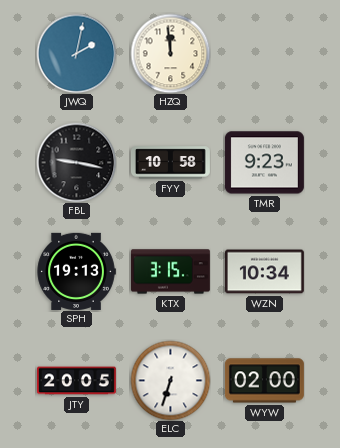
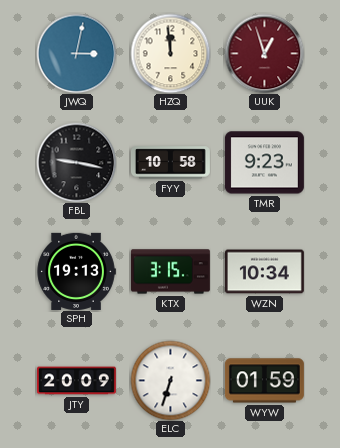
JWQ: 2:02 -> 3:02
UUK: none -> 12:57
JTY: 20:05 -> 20:09
WYW: 02:00 -> 01:59
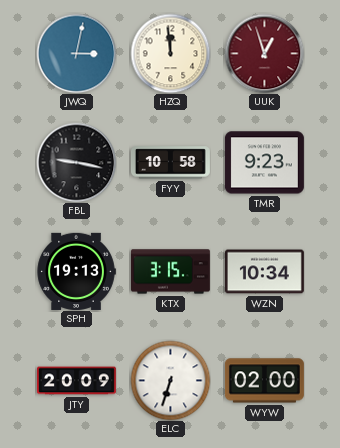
WYW: 01:59 -> 02:00
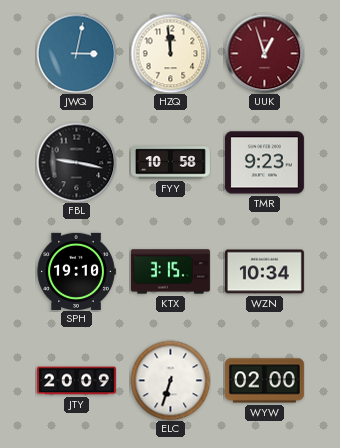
SPH: 19:13 -> 19:10
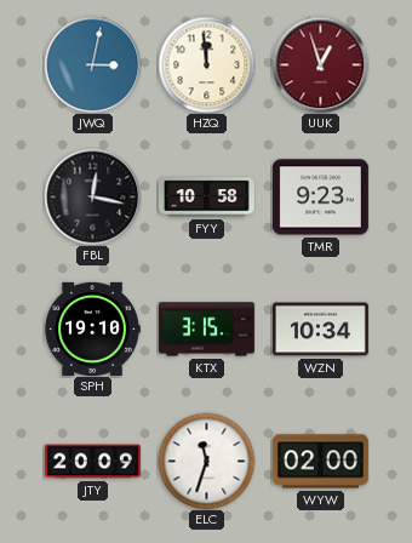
FBL: 9:17 -> 12:17
ELC: 6:33 -> 11:33
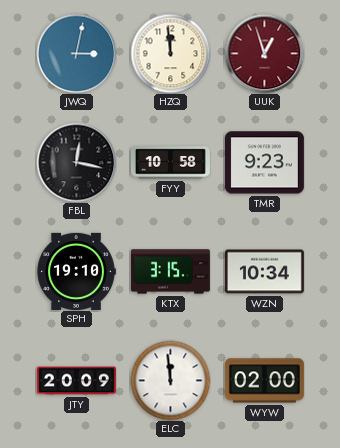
ELC: 11:33 -> 11:59
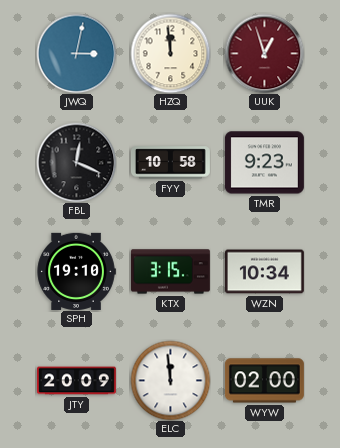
FBL: 12:17 -> 12:19
